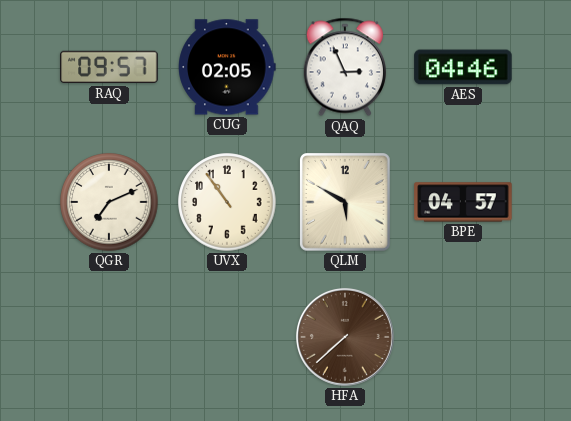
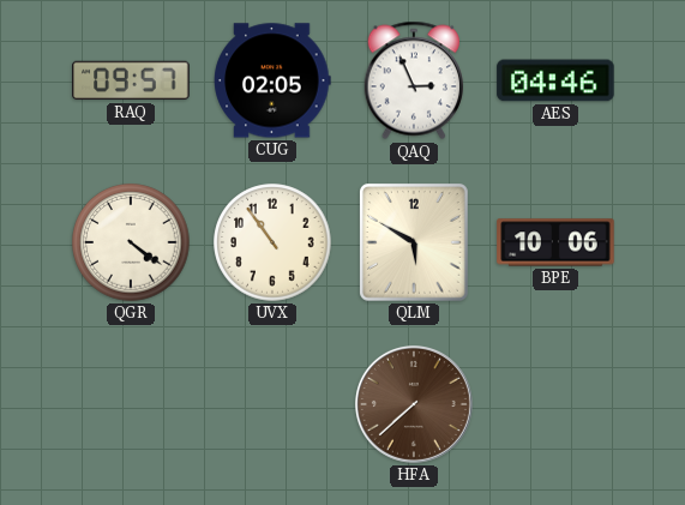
QGR: 7:11 -> 4:21
BPE: 04:57 -> 10:06
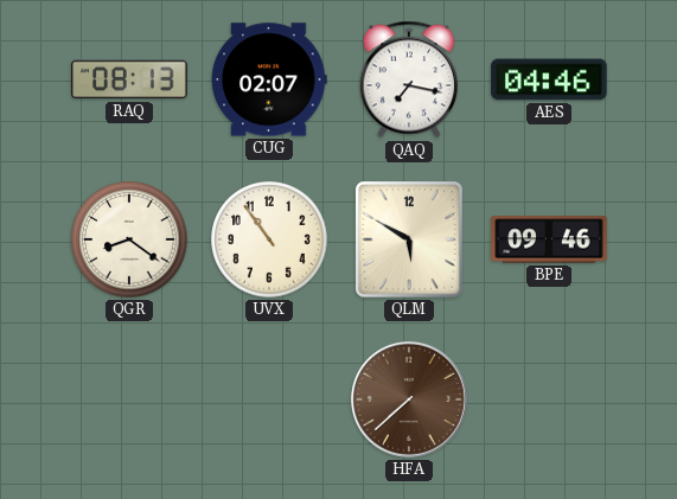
RAQ: 09:57 -> 08:13
CUG: 02:05 -> 02:07
QAQ: 2:56 -> 7:17
QGR: 4:21 -> 8:21
BPE: 10:06 -> 09:46
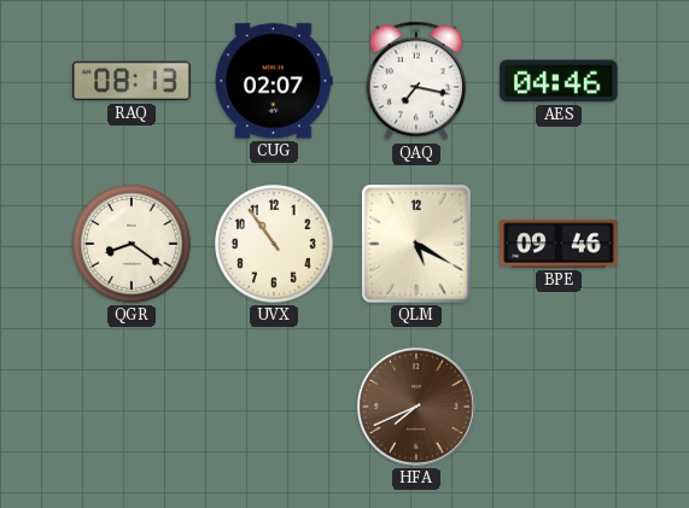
QLM: 5:50 -> 5:20
HFA: 7:38 -> 7:41
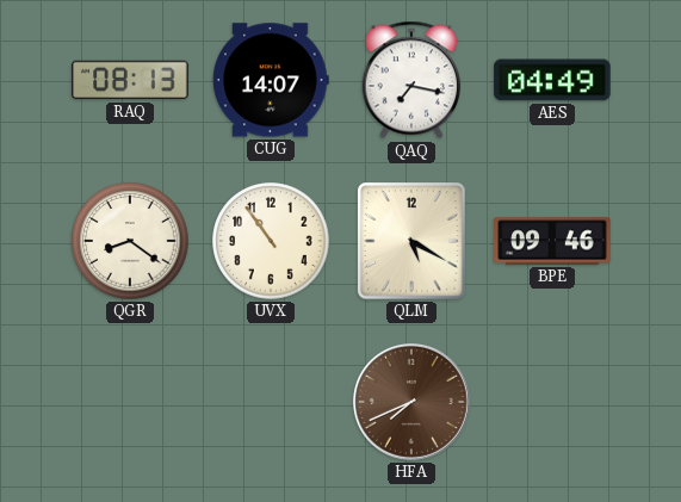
CUG: 02:07 -> 14:07
AES: 04:46 -> 04:49
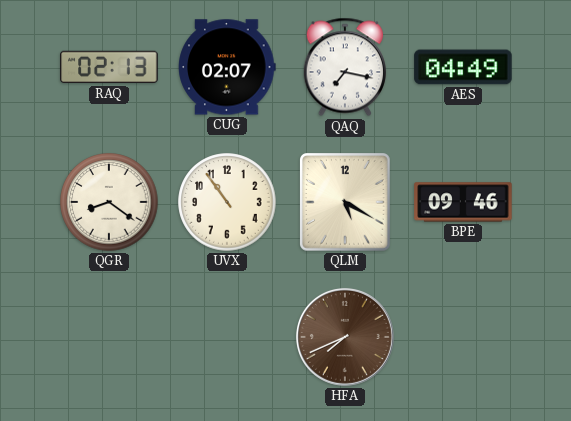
RAQ: 08:13 -> 02:13
CUG: 14:07 -> 02:07
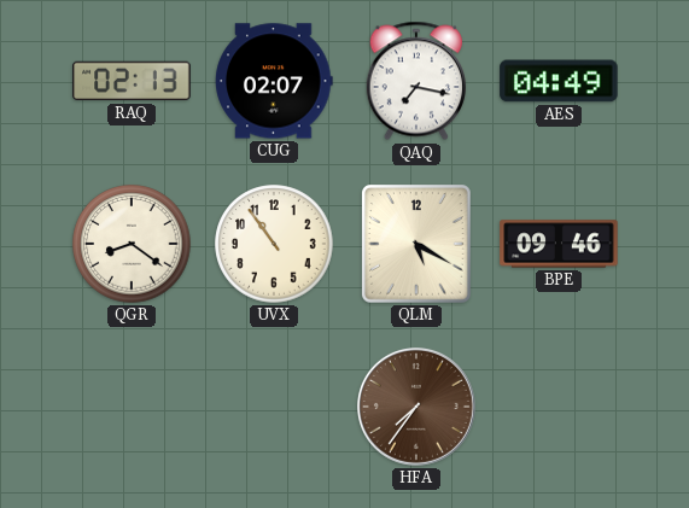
HFA: 7:41 -> 7:36
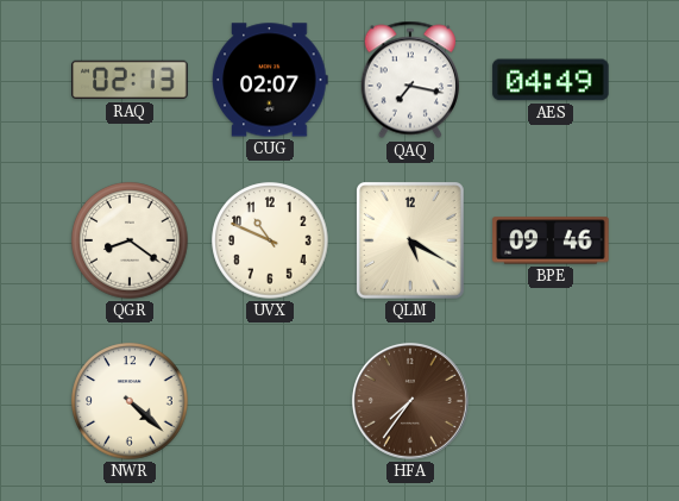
UVX: 10:54 -> 10:49
NWR: none -> 4:22
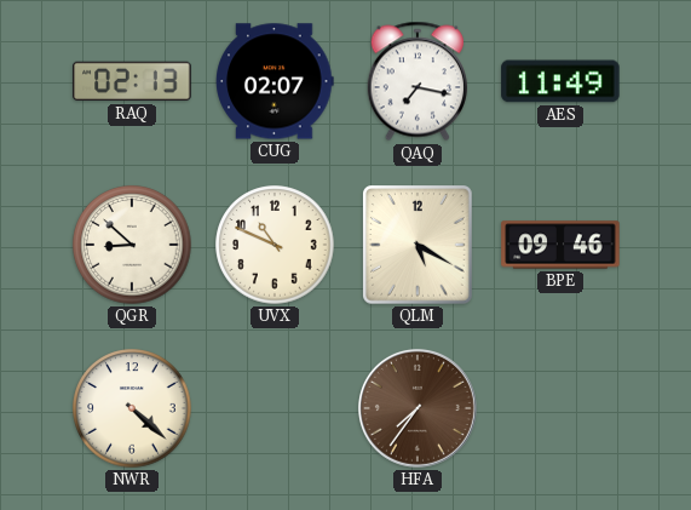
AES: 04:49 -> 11:49
QGR: 8:21 -> 8:52
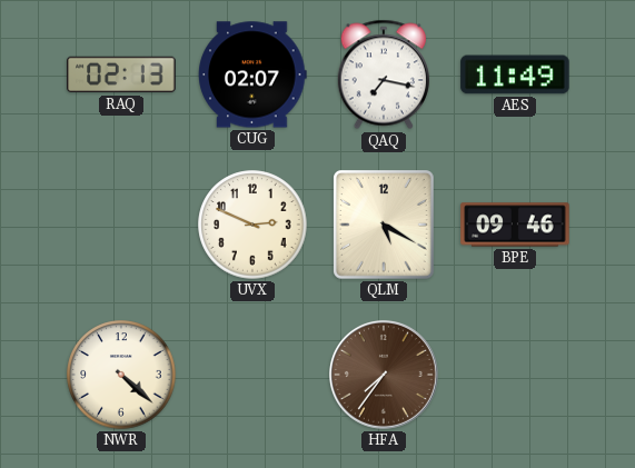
QGR: 8:52 -> none
UVX: 10:49 -> 2:49
